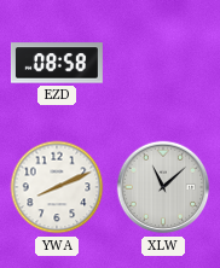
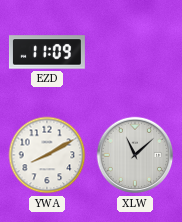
EZD: 08:58 -> 11:09
YWA: 8:11 -> 8:10
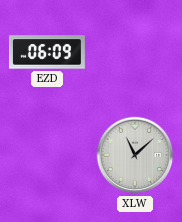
EZD: 11:09 -> 06:09
YWA: 8:10 -> none
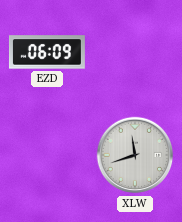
XLW: 11:08 -> 11:42
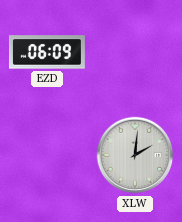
XLW: 11:42 -> 2:01
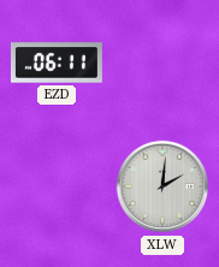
EZD: 06:09 -> 06:11
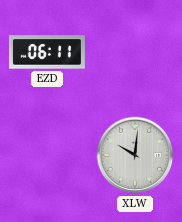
XLW: 2:01 -> 10:01
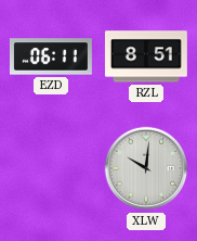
RZL: none -> 8:51
